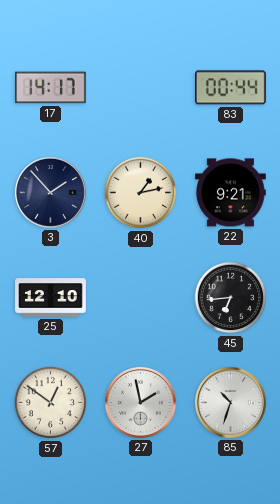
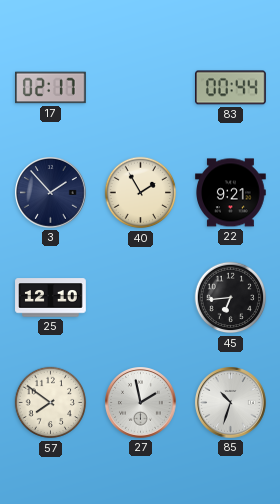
17: 14:17 -> 02:17
40: 1:13 -> 1:55
57: 12:51 -> 7:51
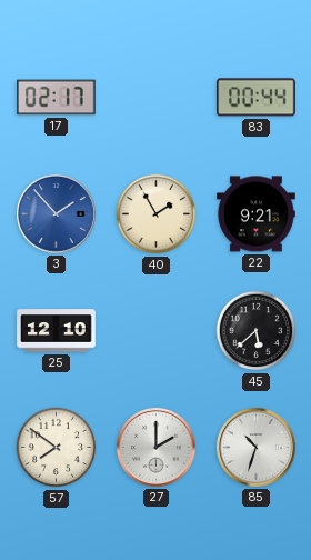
3 dial: navy -> blue
45: 6:44 -> 5:38
27: 1:58 -> 2:00
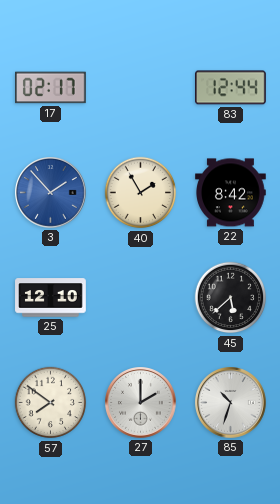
83: 00:44 -> 12:44
22: 9:21 -> 8:42
